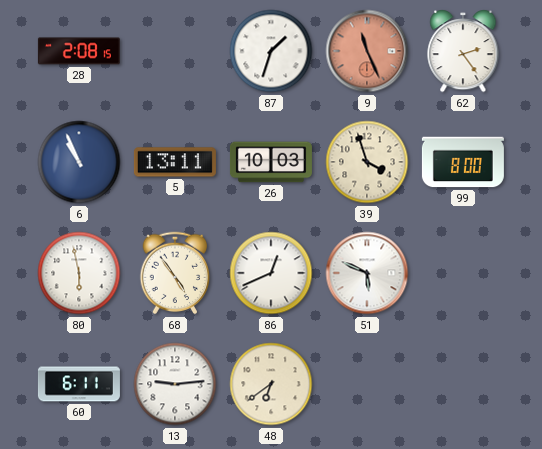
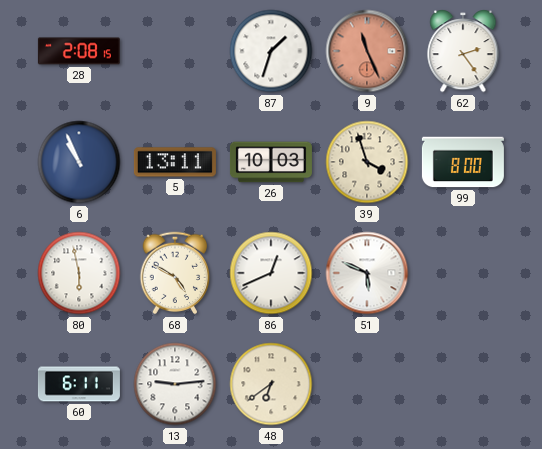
68: 4:54 -> 4:50
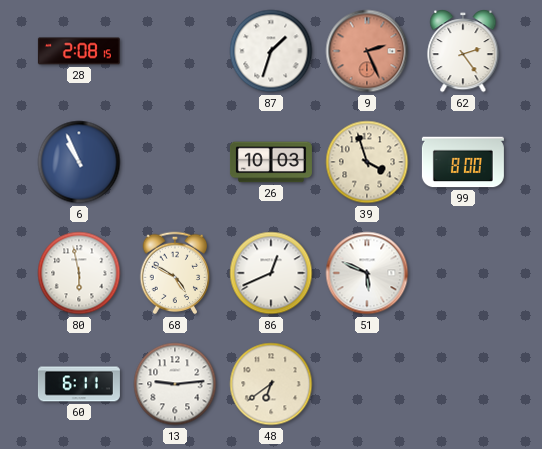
9: 11:26 -> 2:26
5: 13:11 -> none
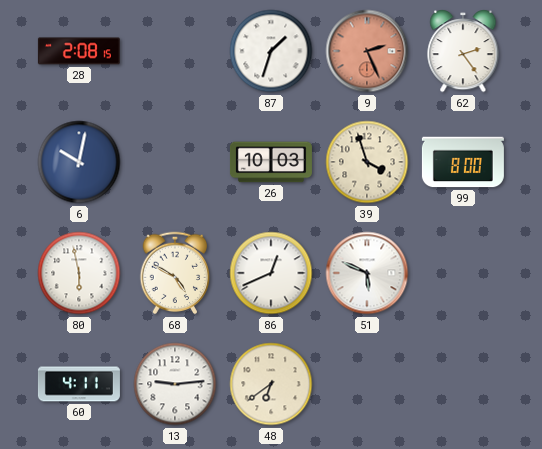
6: 10:56 -> 10:02
60: 6:11 -> 4:11
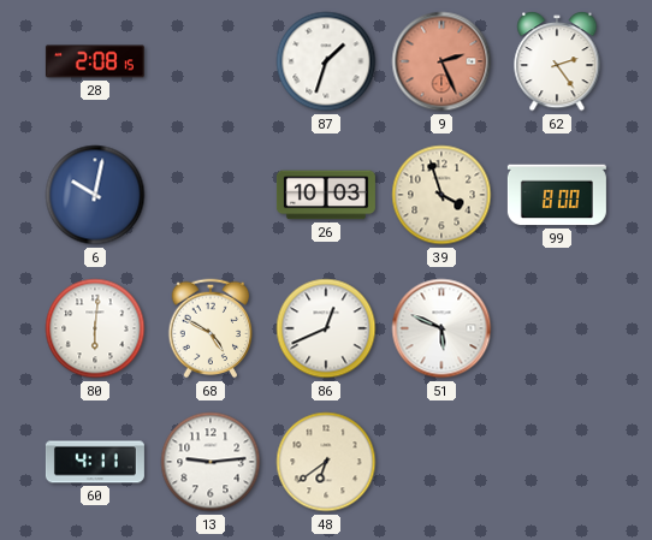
80: 5:58 -> 6:01
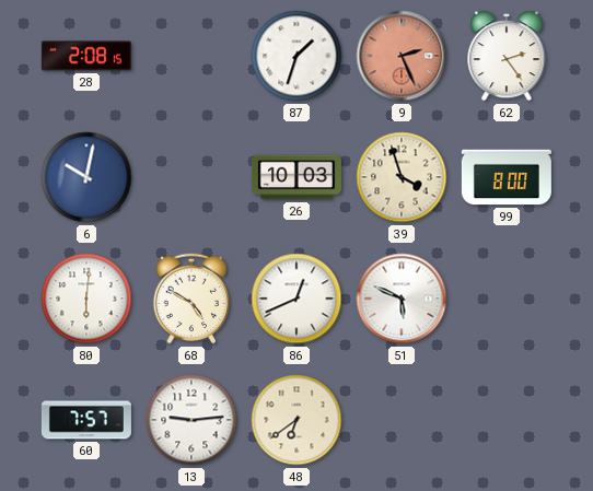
60: 4:11 -> 7:57
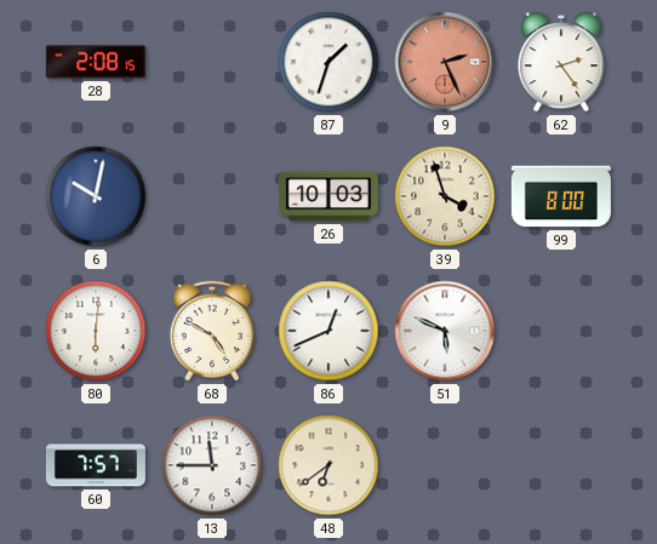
13: 9:14 -> 11:45
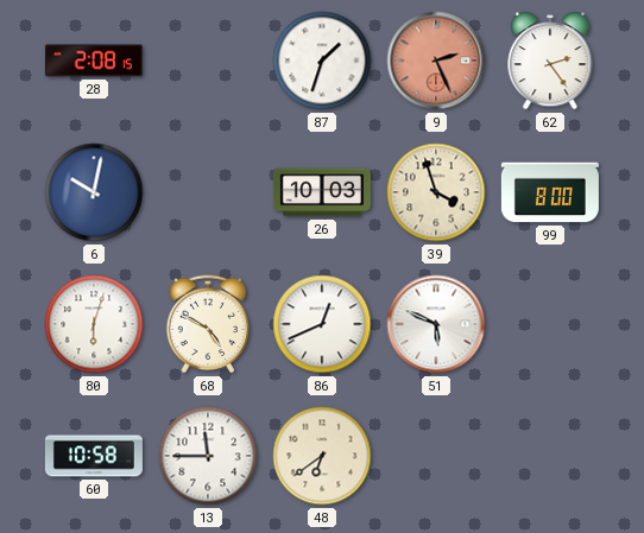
80: 6:01 -> 6:03
60: 7:57 -> 10:58
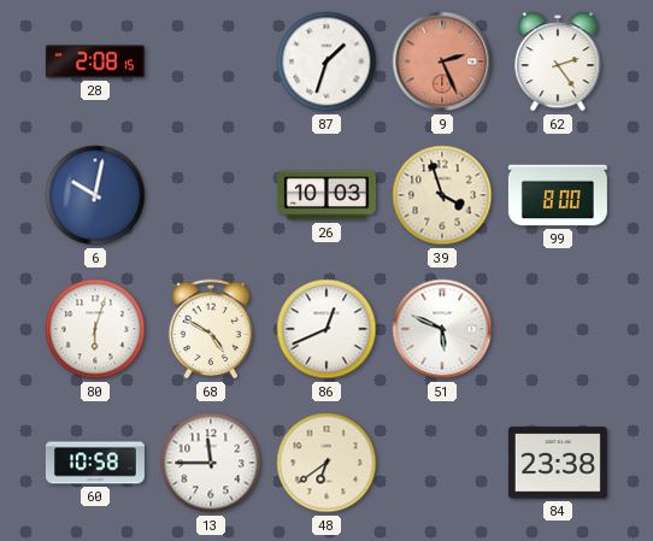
84: none -> 23:38
